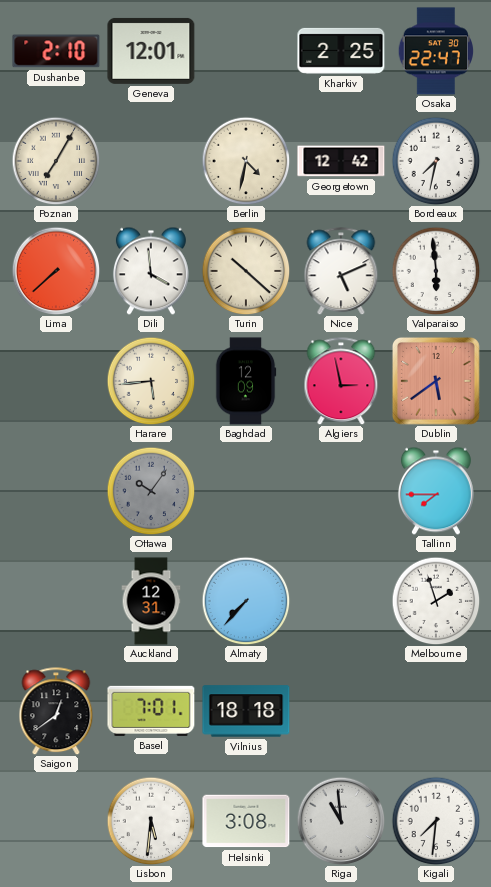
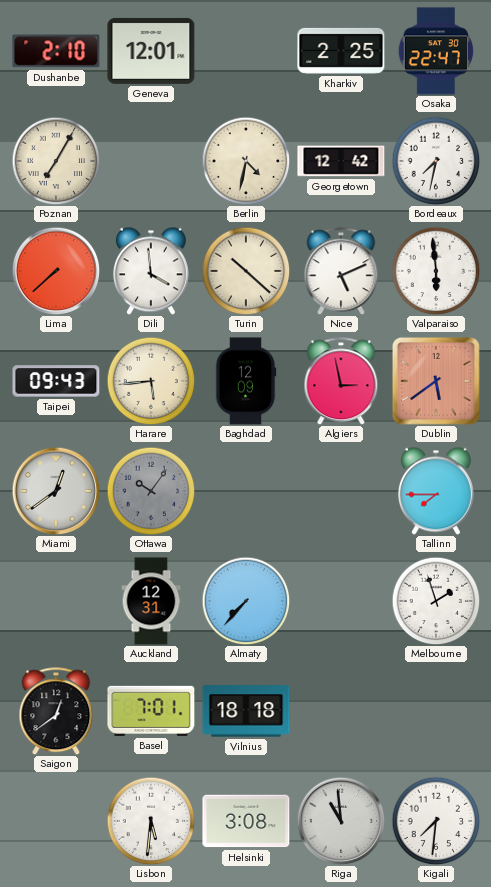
Taipei: none -> 09:43
Miami: none -> 12:39
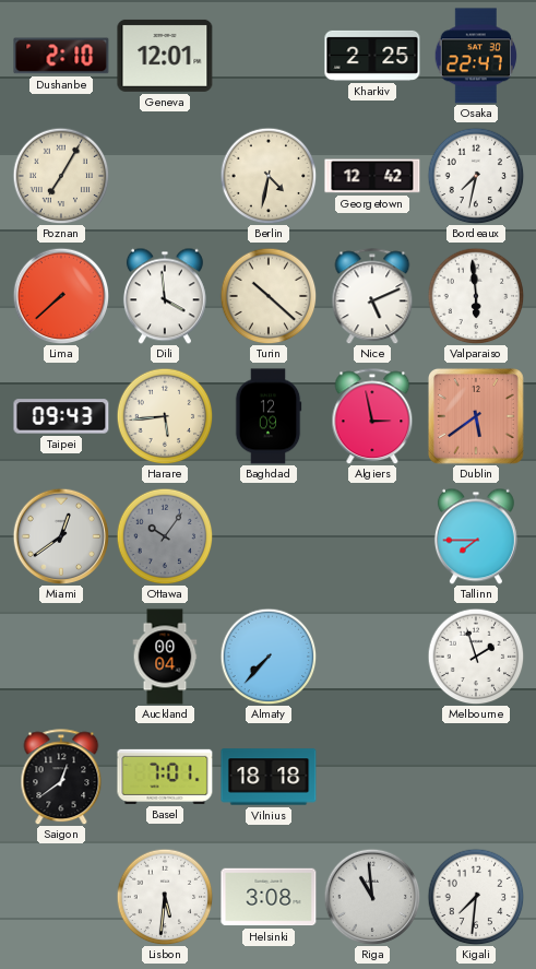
Auckland: 12:31 -> 00:04
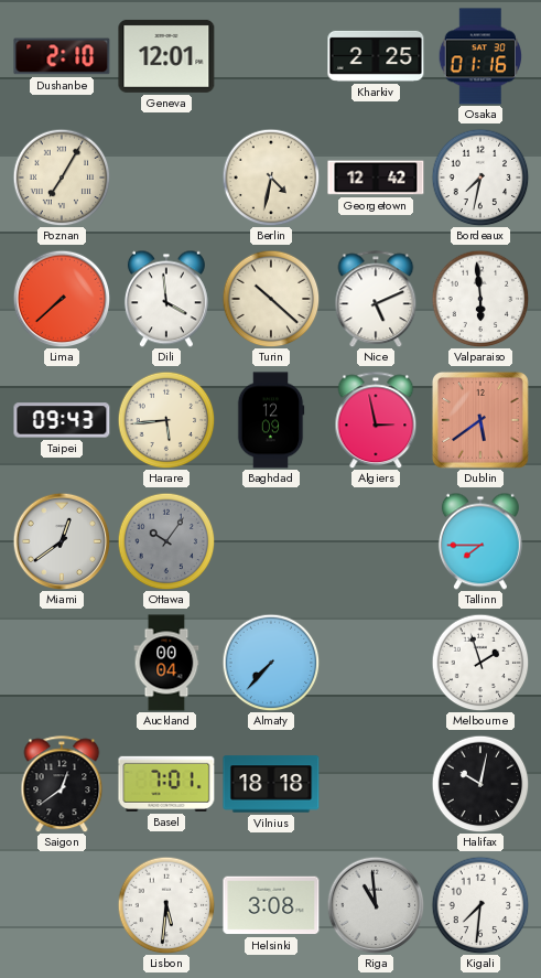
Osaka: 22:47 -> 01:16
Halifax: none -> 10:02
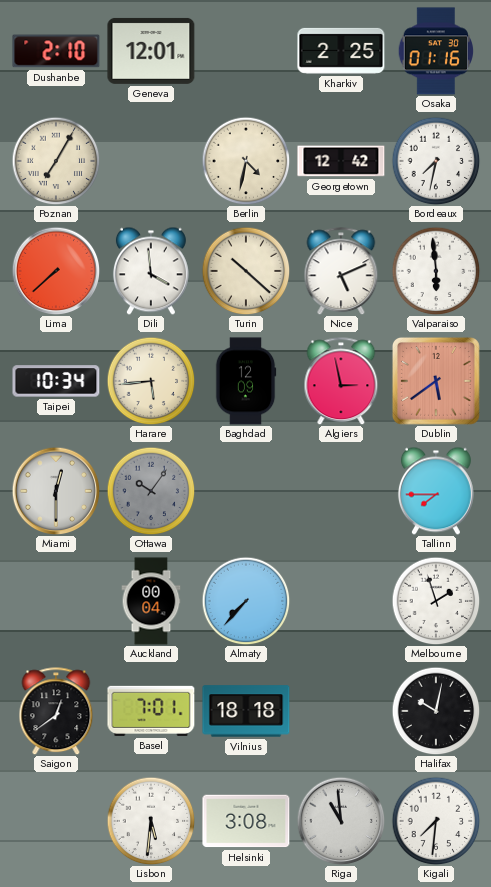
Taipei: 09:43 -> 10:34
Miami: 12:39 -> 12:30
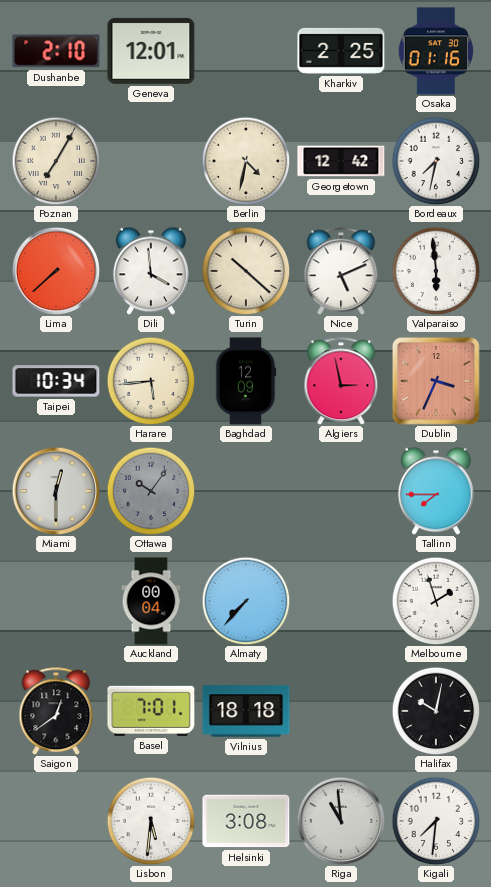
Dublin: 5:39 -> 3:34
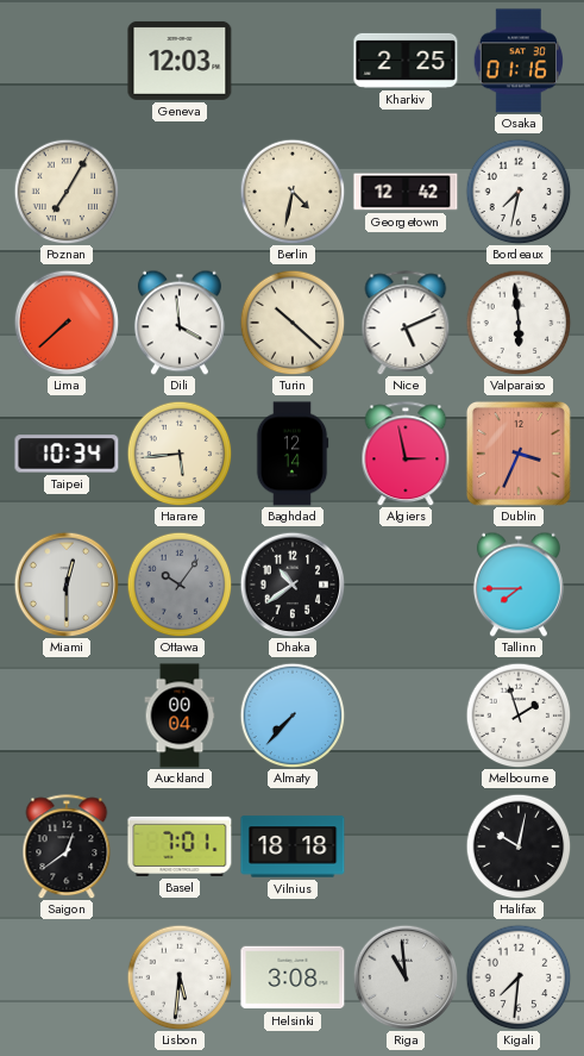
Dushanbe: 2:10 -> none
Geneva: 12:01 -> 12:03
Baghdad: 12:09 -> 12:14
Dhaka: none -> 10:39
